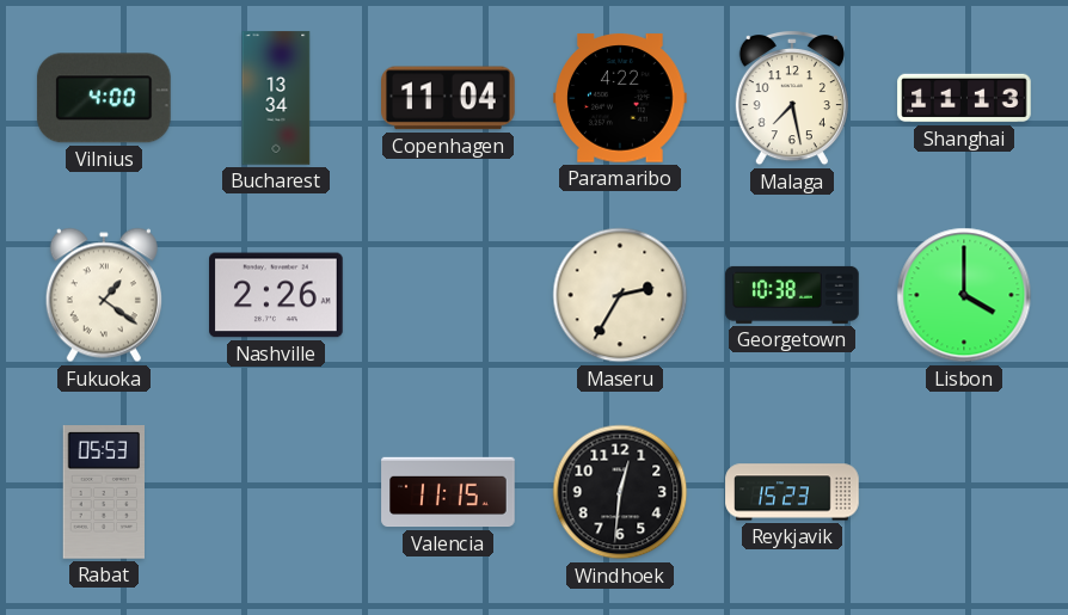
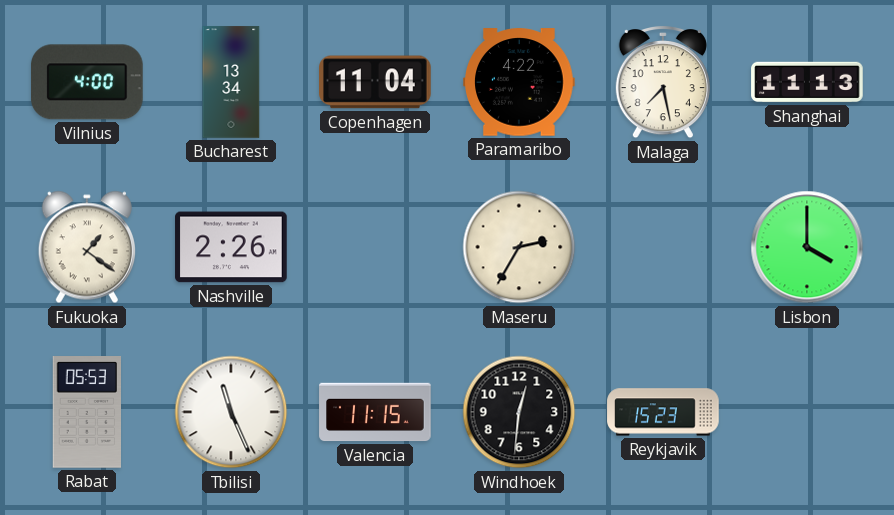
Georgetown: 10:38 -> none
Tbilisi: none -> 11:26
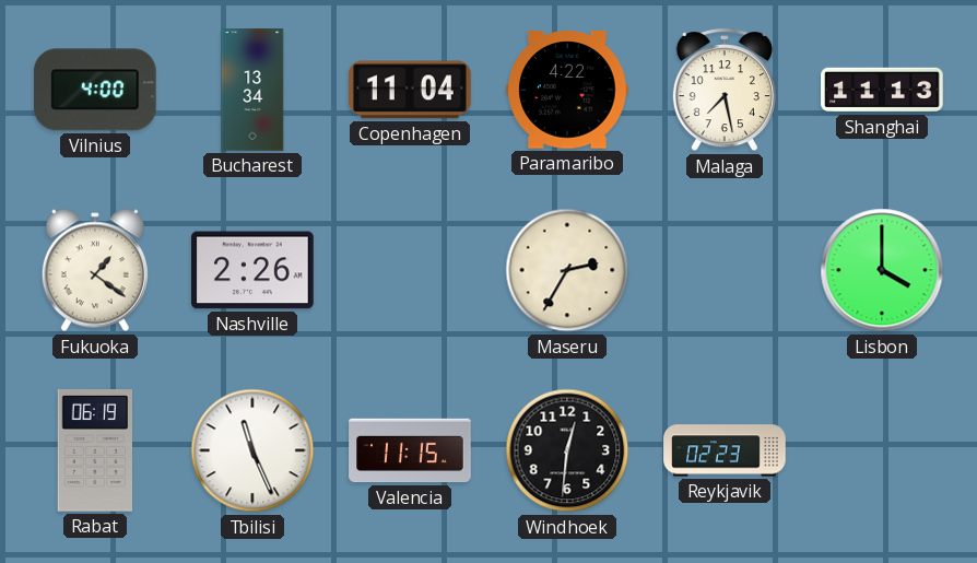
Rabat: 05:53 -> 06:19
Reykjavik: 15:23 -> 02:23
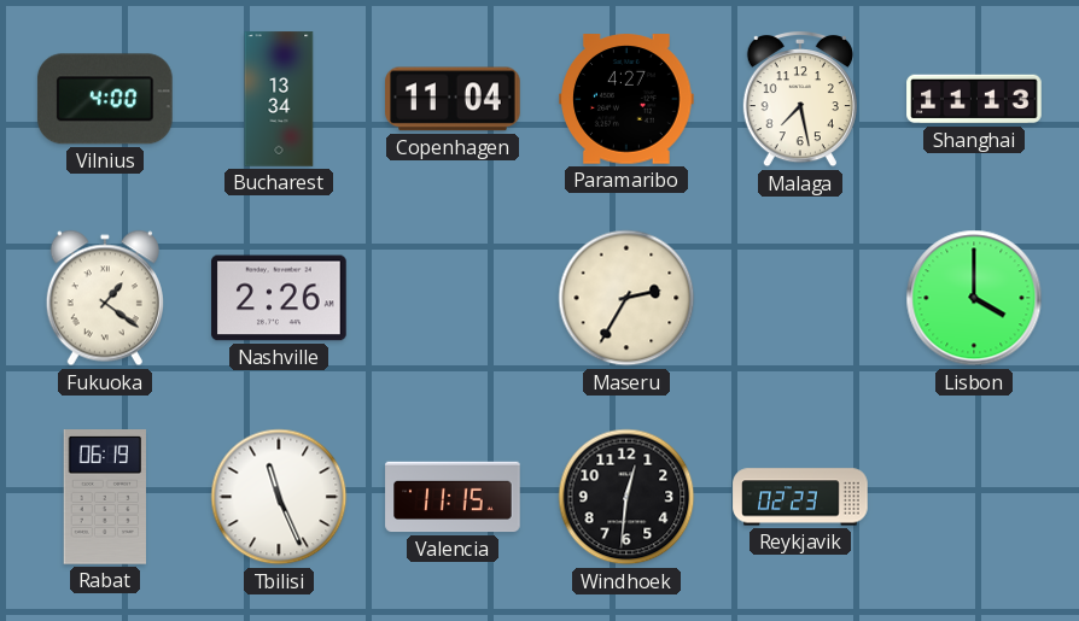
Paramaribo: 4:22 -> 4:27
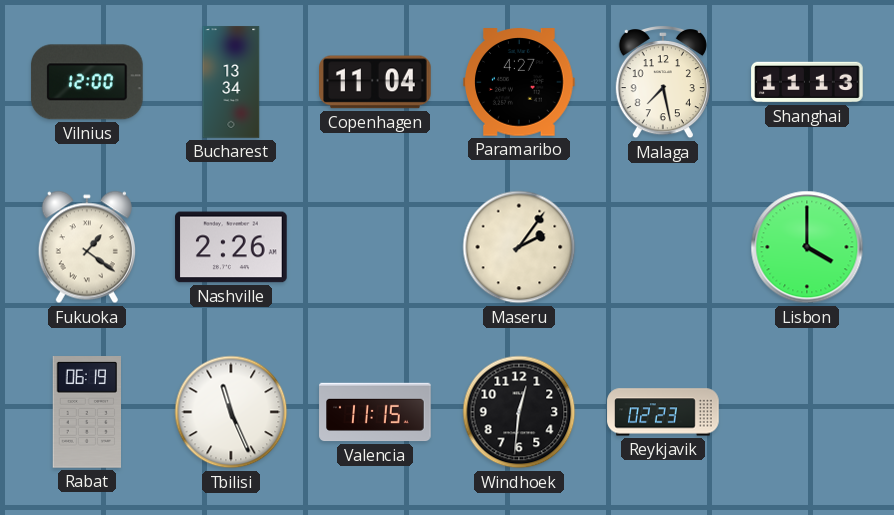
Vilnius: 4:00 -> 12:00
Maseru: 2:35 -> 2:06
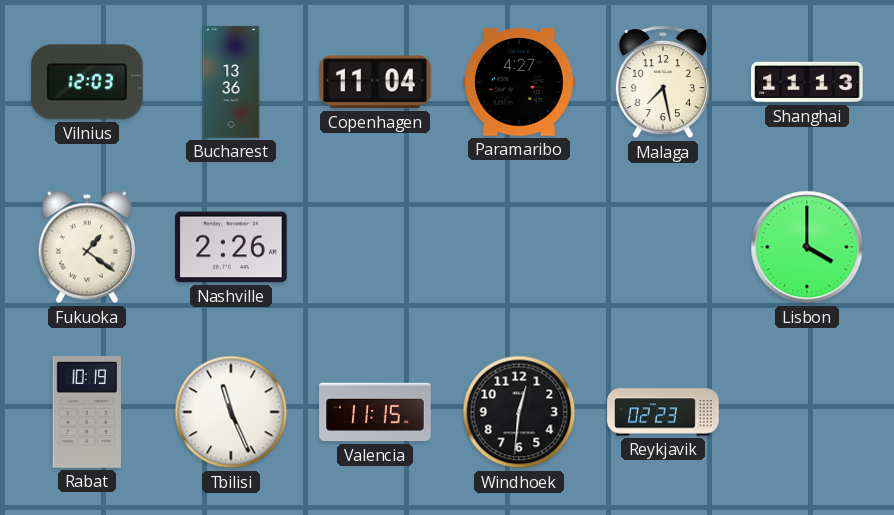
Vilnius: 12:00 -> 12:03
Bucharest: 13:34 -> 13:36
Maseru: 2:06 -> none
Rabat: 06:19 -> 10:19
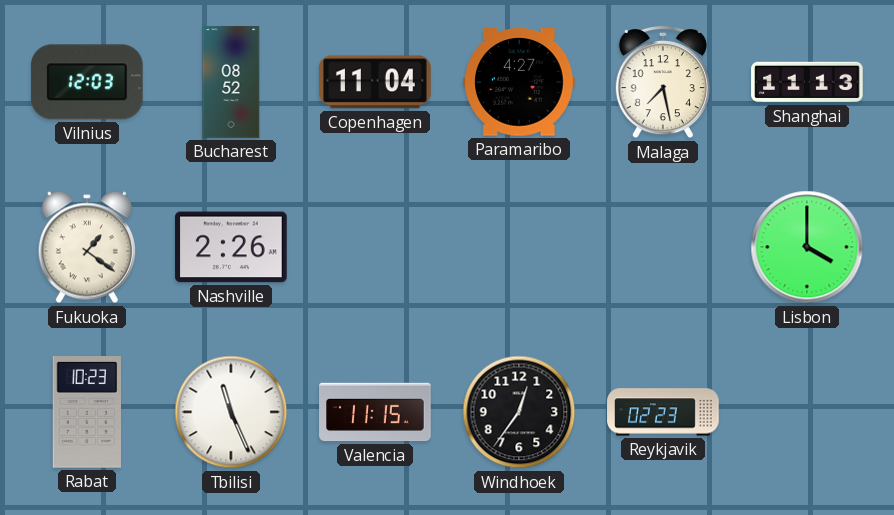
Bucharest: 13:36 -> 08:52
Rabat: 10:19 -> 10:23
Windhoek: 12:31 -> 12:36
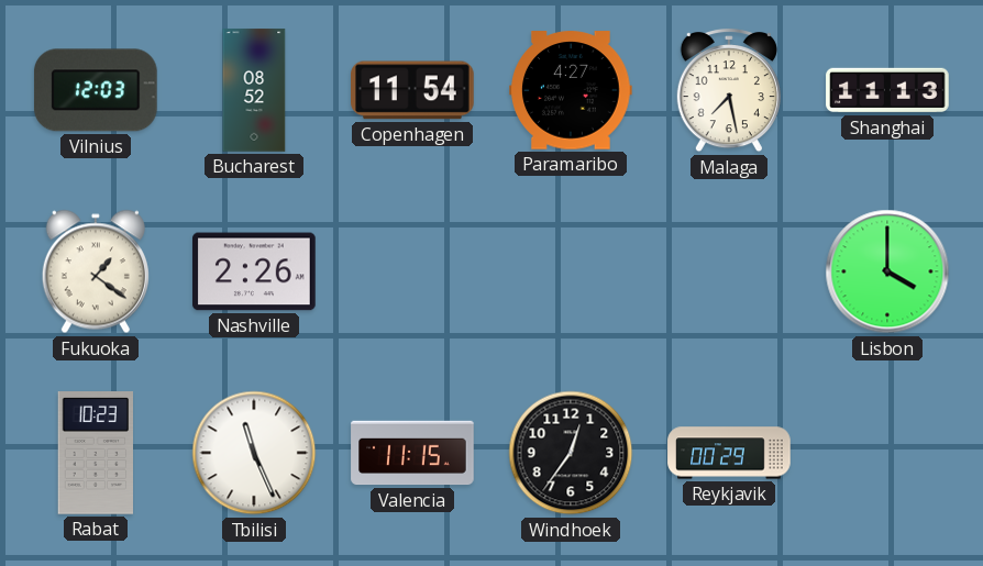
Copenhagen: 11:04 -> 11:54
Reykjavik: 02:23 -> 00:29
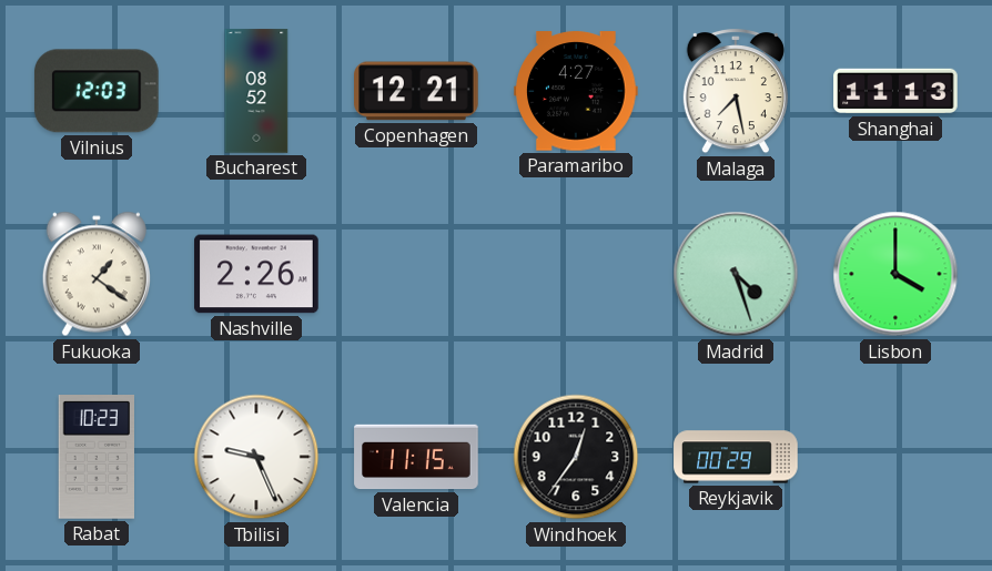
Copenhagen: 11:54 -> 12:21
Madrid: none -> 4:27
Tbilisi: 11:26 -> 9:26
